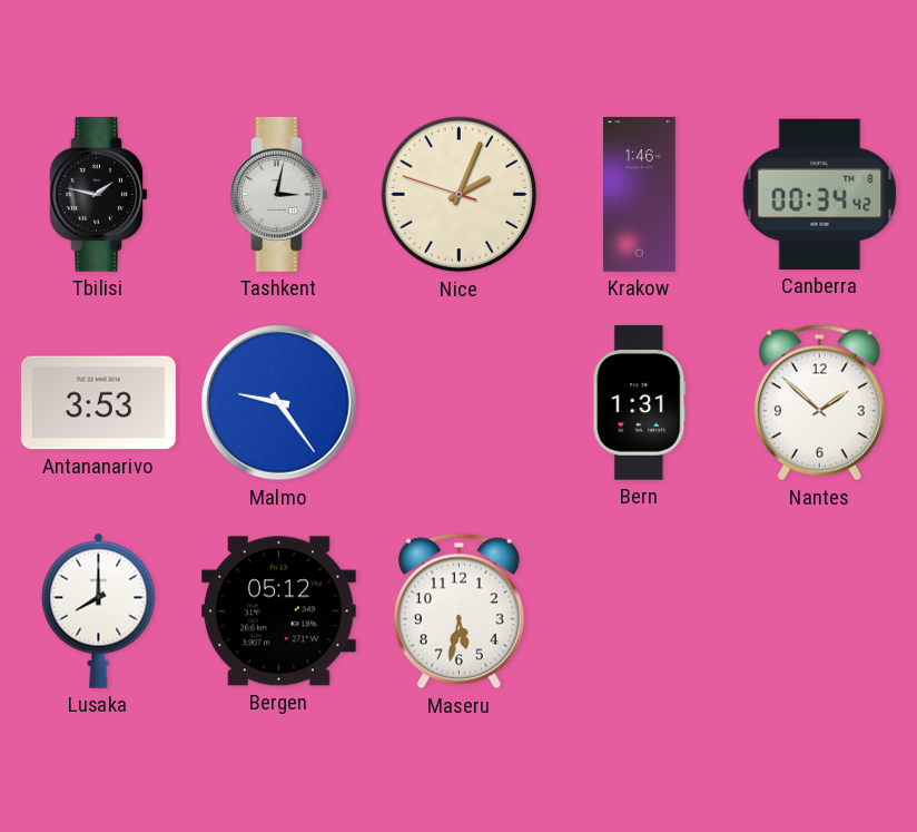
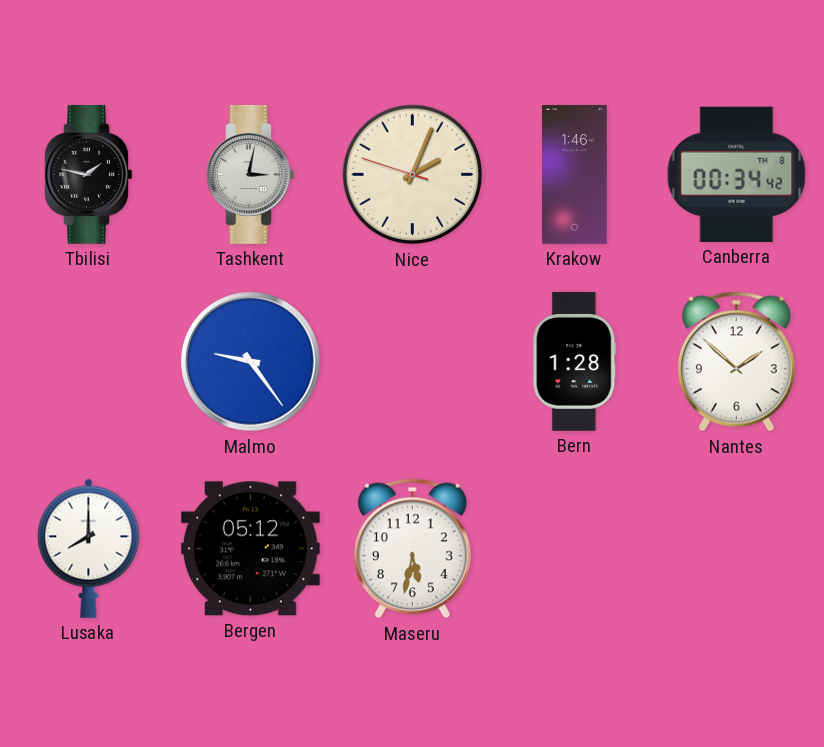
Antananarivo: 3:53 -> none
Bern: 1:31 -> 1:28
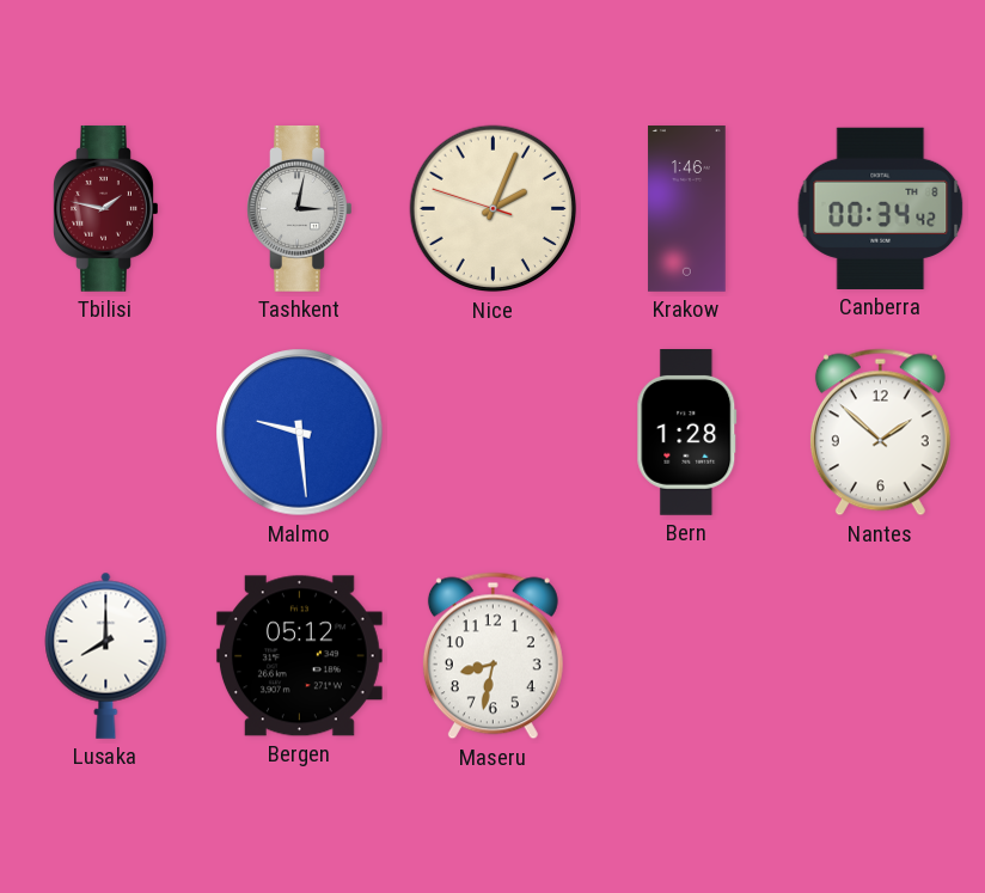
Tbilisi dial: black -> burgundy
Malmo: 9:24 -> 9:29
Maseru: 5:32 -> 8:32
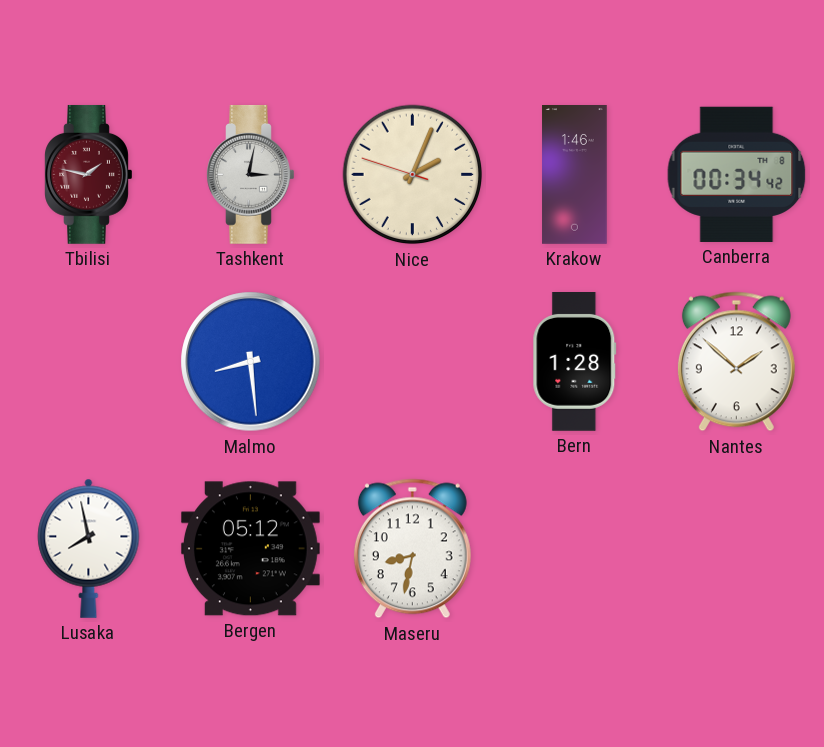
Malmo: 9:29 -> 8:29
Lusaka: 8:00 -> 7:58
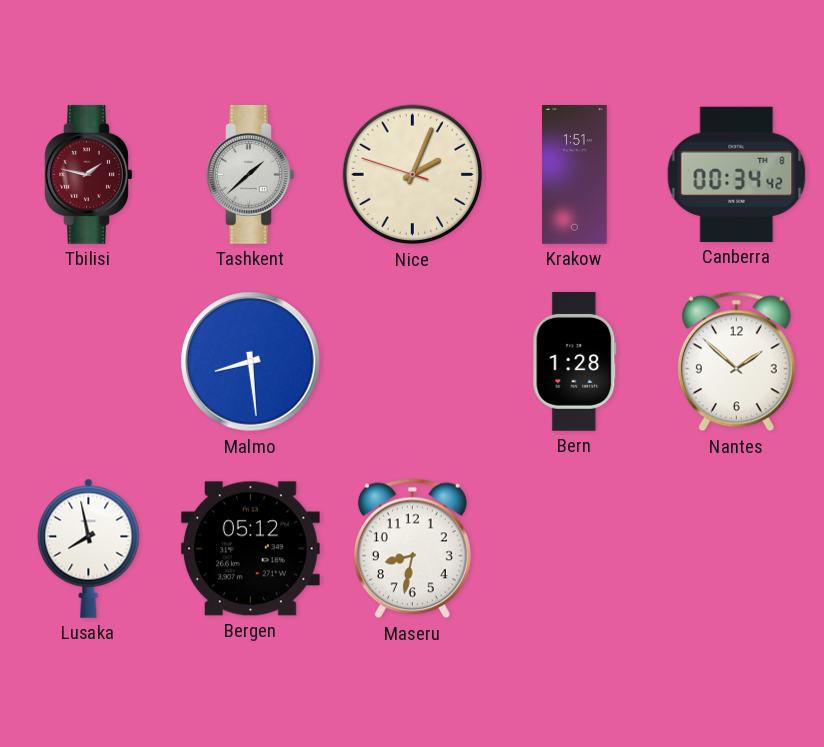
Tashkent: 3:02 -> 1:38
Krakow: 1:46 -> 1:51
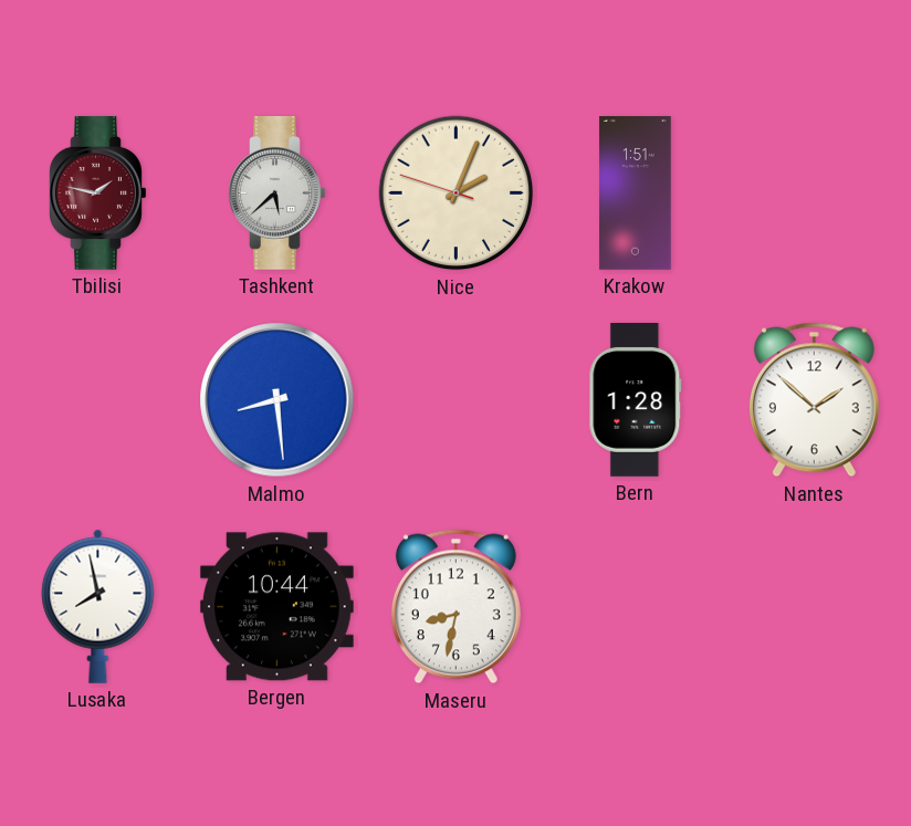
Tashkent: 1:38 -> 5:38
Canberra: 00:34 -> none
Bergen: 05:12 -> 10:44
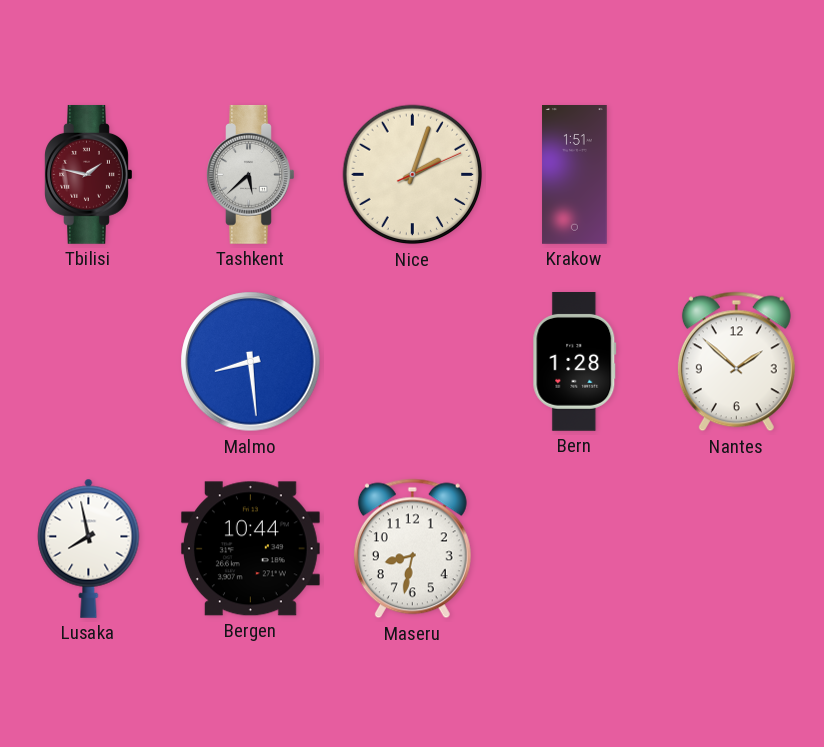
Nice: 2:03:48 -> 2:03:11
